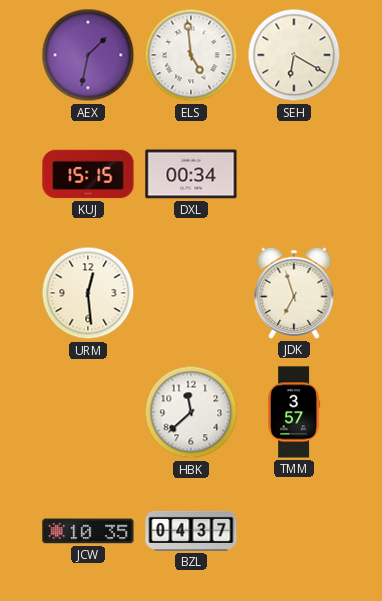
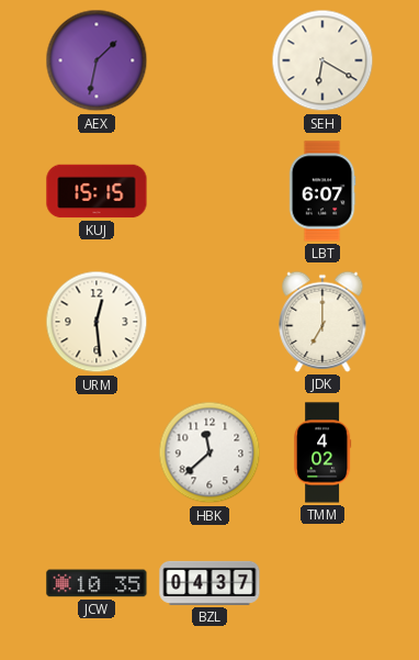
ELS: 4:59 -> none
DXL: 00:34 -> none
LBT: none -> 6:07
JDK: 6:57 -> 7:00
TMM: 3:57 -> 4:02
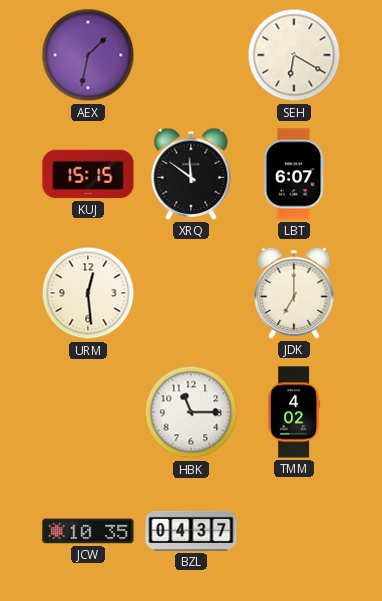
XRQ: none -> 11:51
HBK: 11:38 -> 11:15
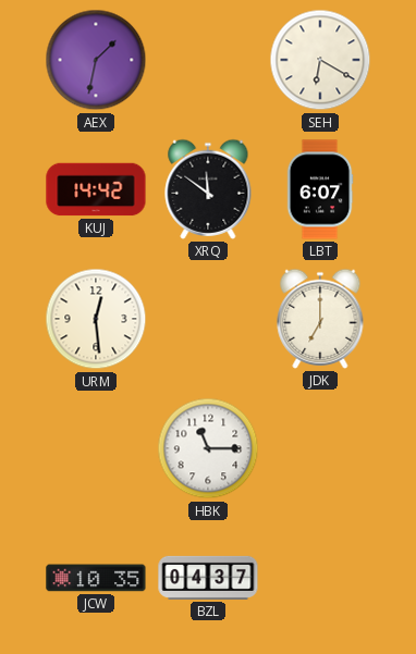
KUJ: 15:15 -> 14:42
TMM: 4:02 -> none
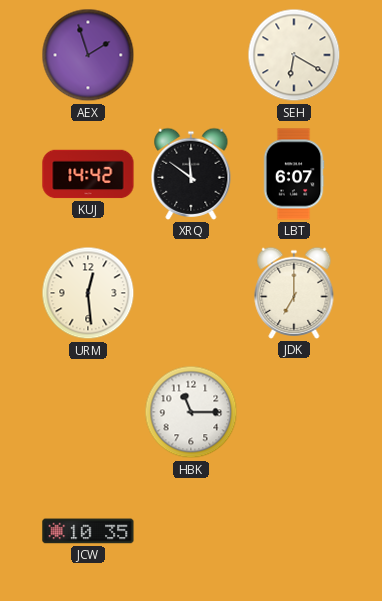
AEX: 1:32 -> 1:57
BZL: 04:37 -> none
